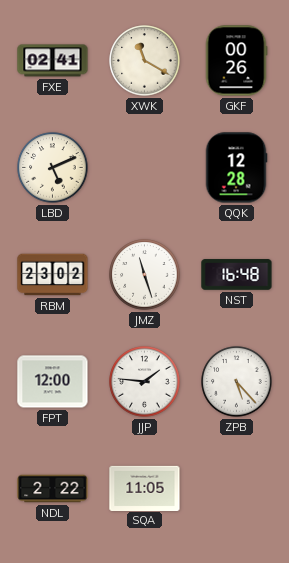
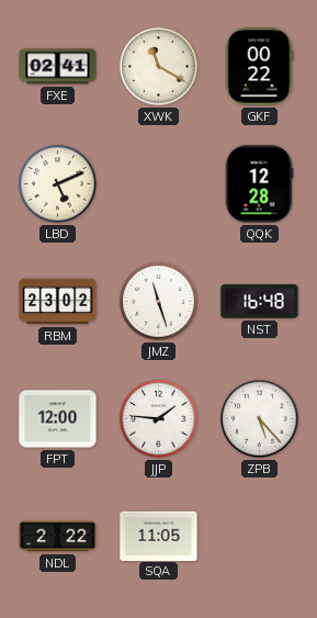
GKF: 00:26 -> 00:22
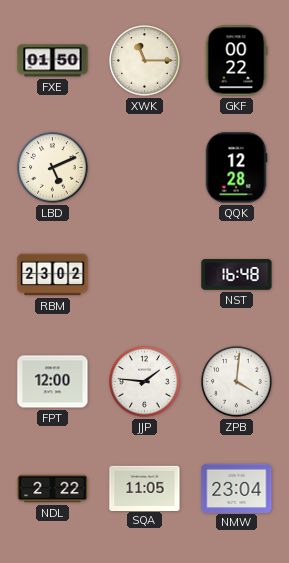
FXE: 02:41 -> 01:50
XWK: 11:20 -> 11:15
JMZ: 11:27 -> none
ZPB: 5:23 -> 4:01
NMW: none -> 23:04
